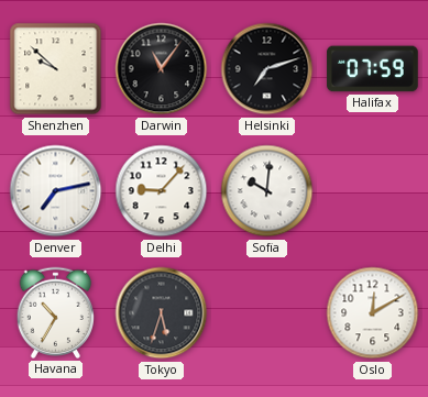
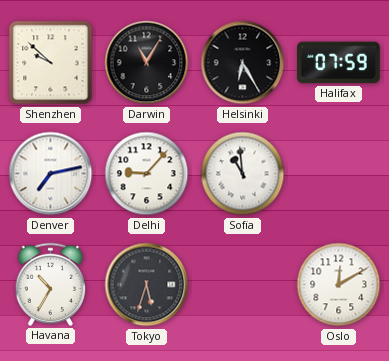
Darwin: 11:06 -> 11:05
Helsinki: 7:12 -> 6:25
Sofia: 10:01 -> 10:59
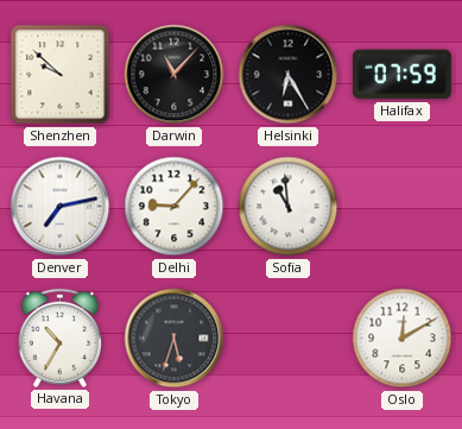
Darwin: 11:05 -> 11:07
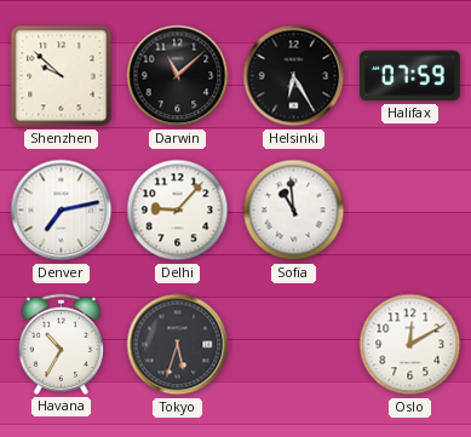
Darwin: 11:07 -> 11:08
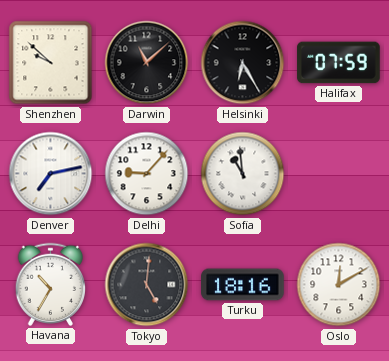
Tokyo: 5:33 -> 5:01
Turku: none -> 18:16
